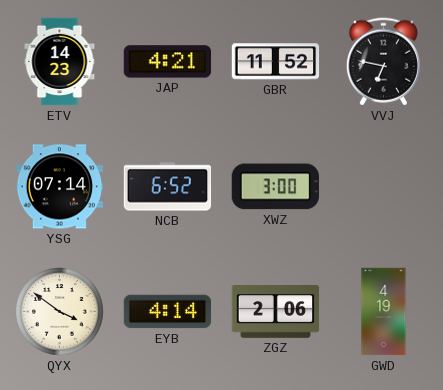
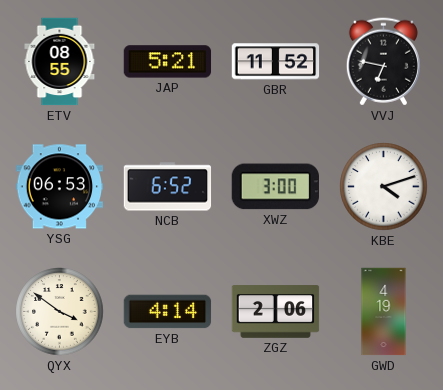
ETV: 14:23 -> 08:55
JAP: 4:21 -> 5:21
YSG: 07:14 -> 06:53
KBE: none -> 4:12
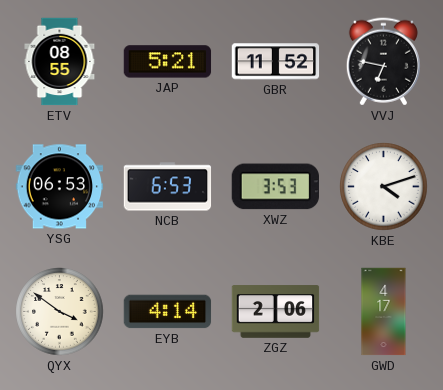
NCB: 6:52 -> 6:53
XWZ: 3:00 -> 3:53
GWD: 4:19 -> 4:17
